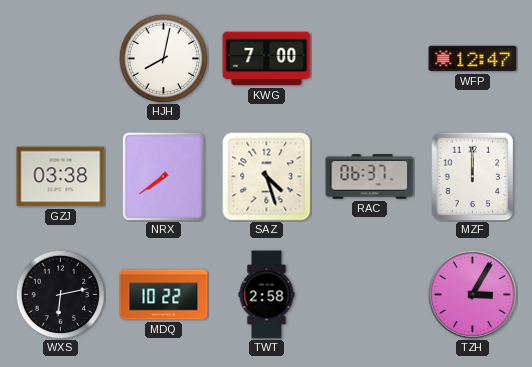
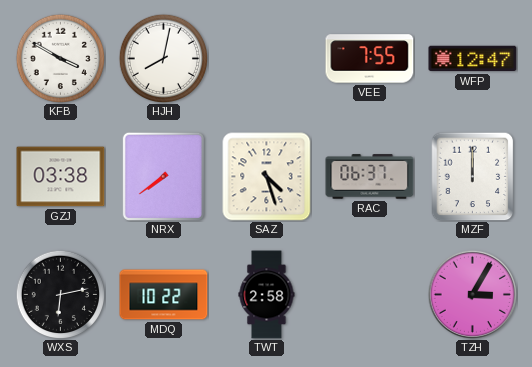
KFB: none -> 3:50
KWG: 7:00 -> none
VEE: none -> 7:55
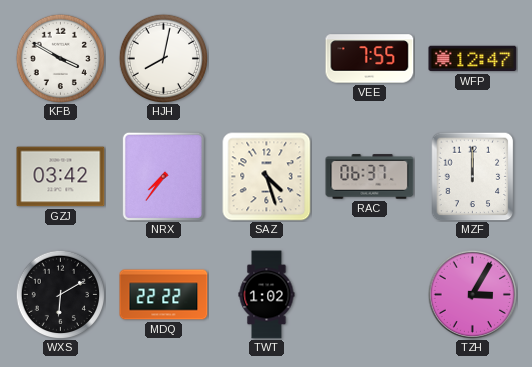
GZJ: 03:38 -> 03:42
NRX: 7:39 -> 7:36
WXS: 6:13 -> 6:10
MDQ: 10:22 -> 22:22
TWT: 2:58 -> 1:02
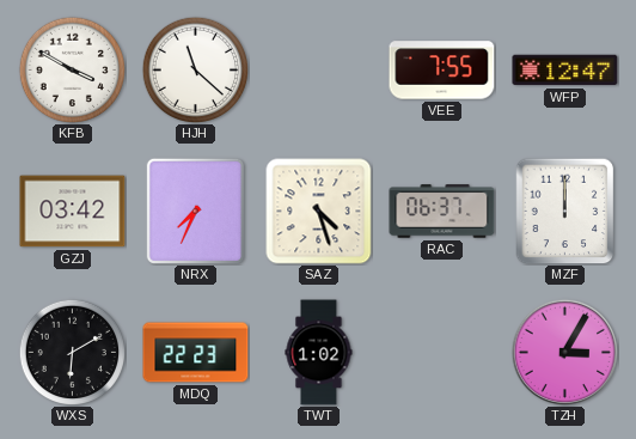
HJH: 8:02 -> 11:22
NRX: 7:36 -> 7:34
MDQ: 22:22 -> 22:23
